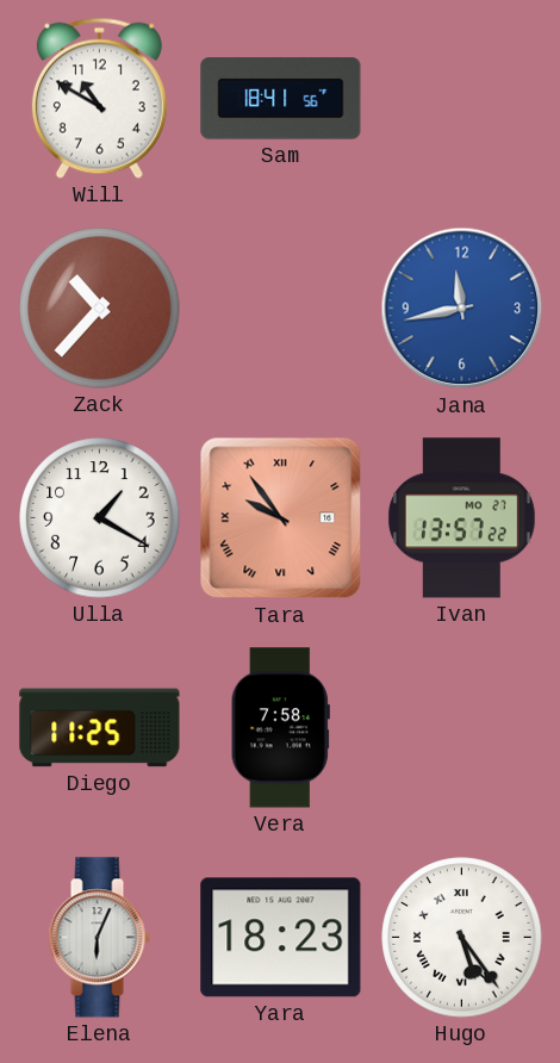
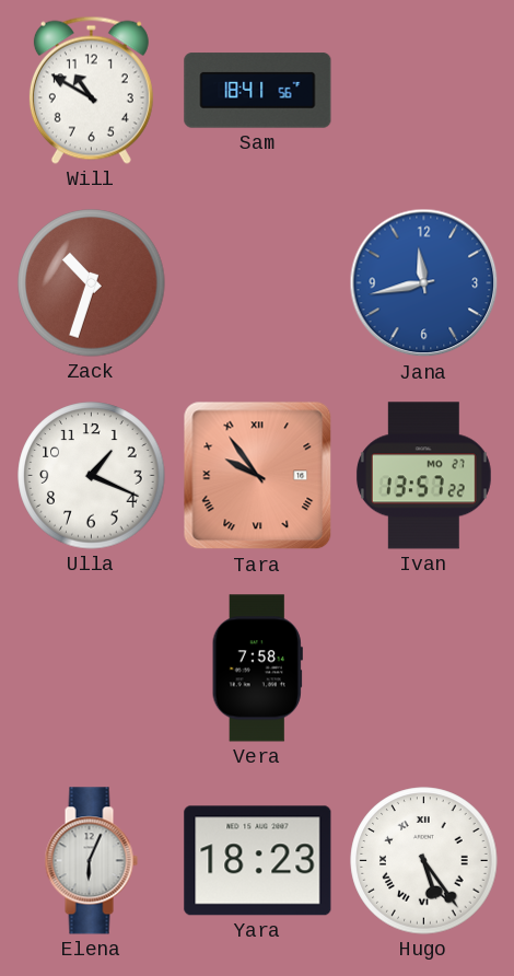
Zack: 10:37 -> 10:33
Ulla: 1:20 -> 1:19
Diego: 11:25 -> none
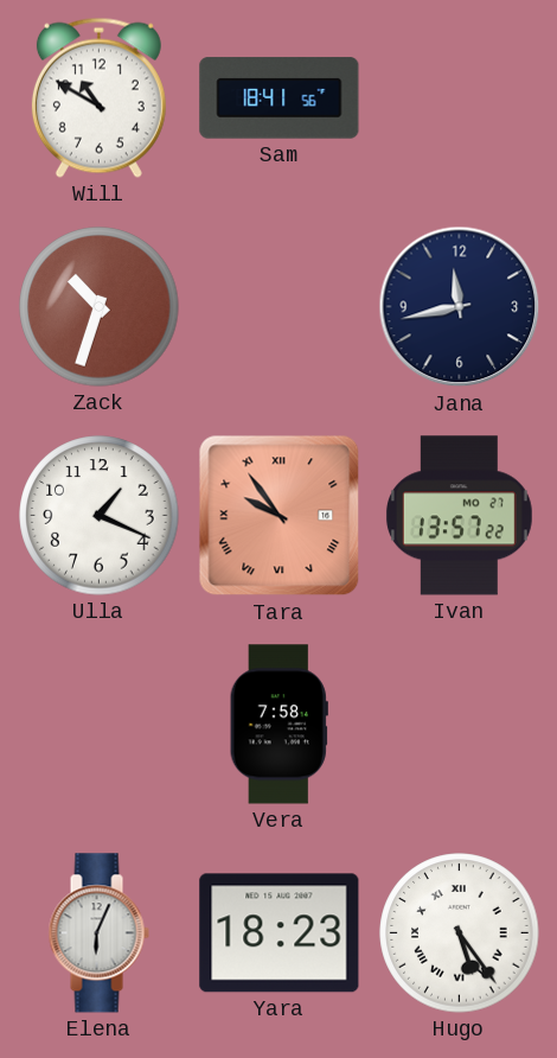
Jana dial: blue -> navy
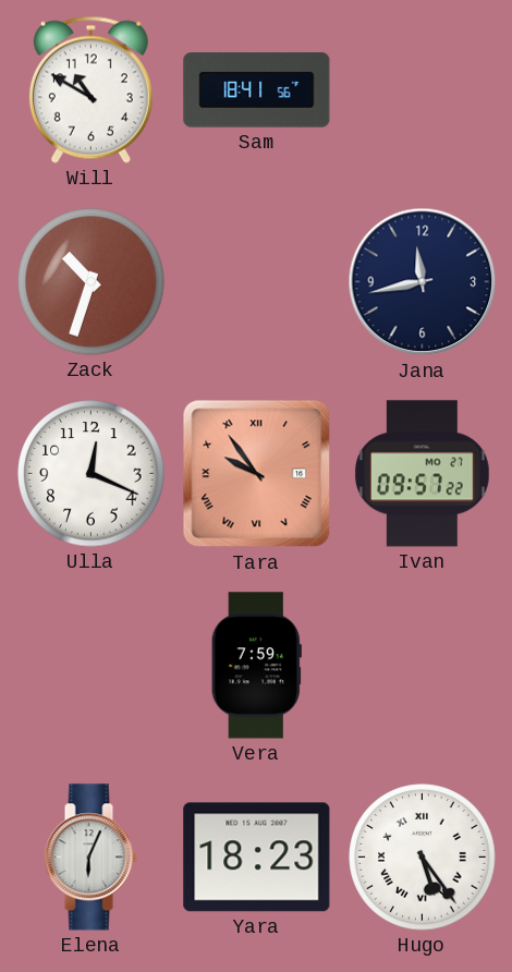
Ulla: 1:19 -> 12:19
Ivan: 13:57 -> 09:57
Vera: 7:58 -> 7:59
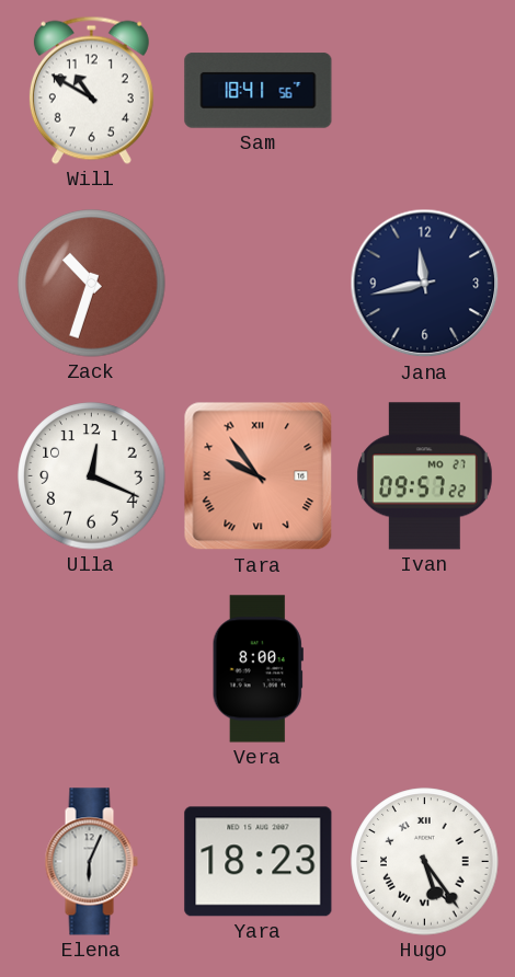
Vera: 7:59 -> 8:00
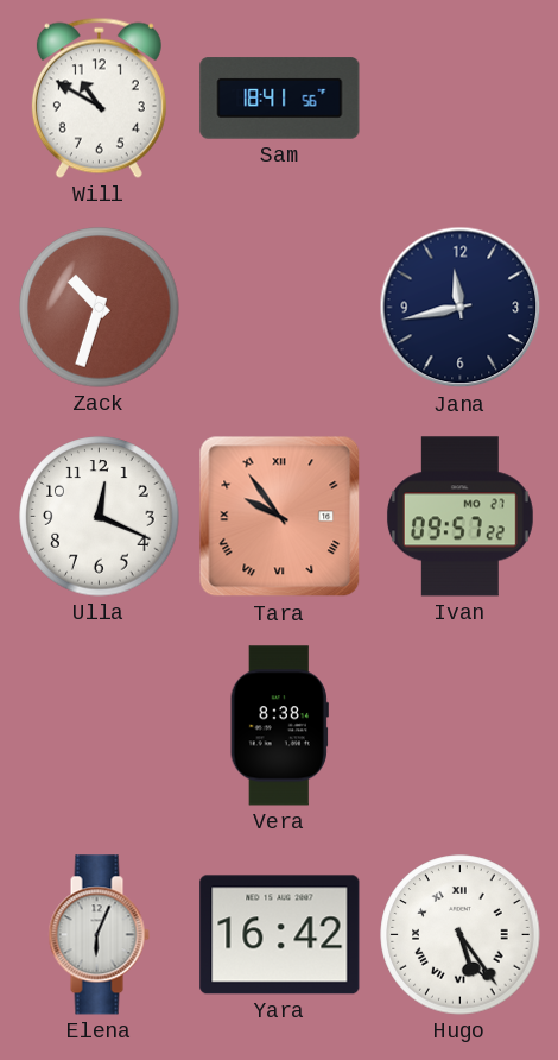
Vera: 8:00 -> 8:38
Yara: 18:23 -> 16:42
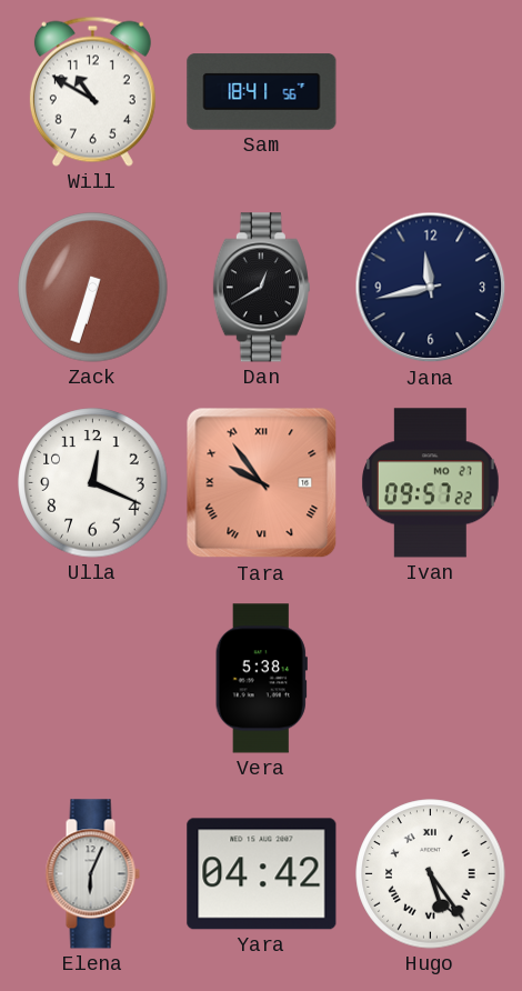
Zack: 10:33 -> 6:33
Dan: none -> 12:40
Vera: 8:38 -> 5:38
Yara: 16:42 -> 04:42
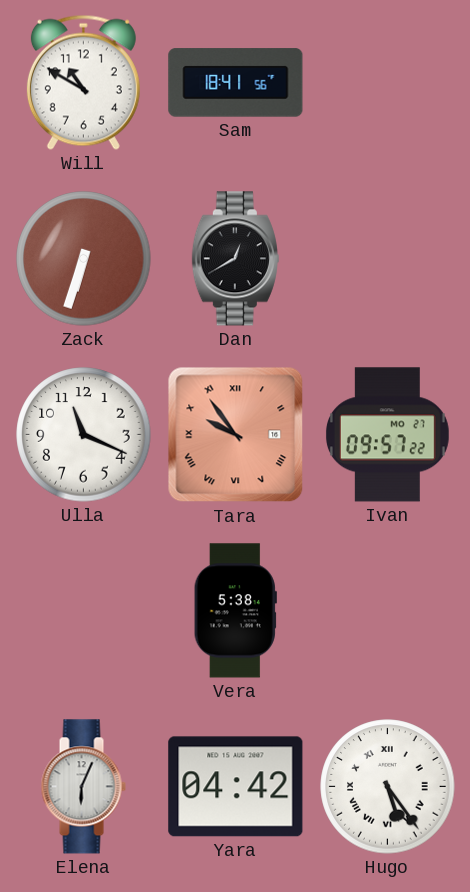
Jana: 11:43 -> none
Ulla: 12:19 -> 11:19
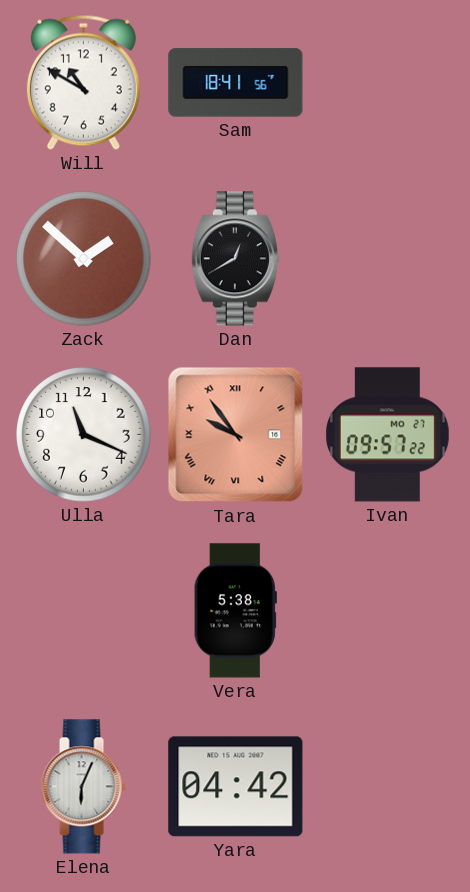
Zack: 6:33 -> 1:52
Hugo: 5:24 -> none
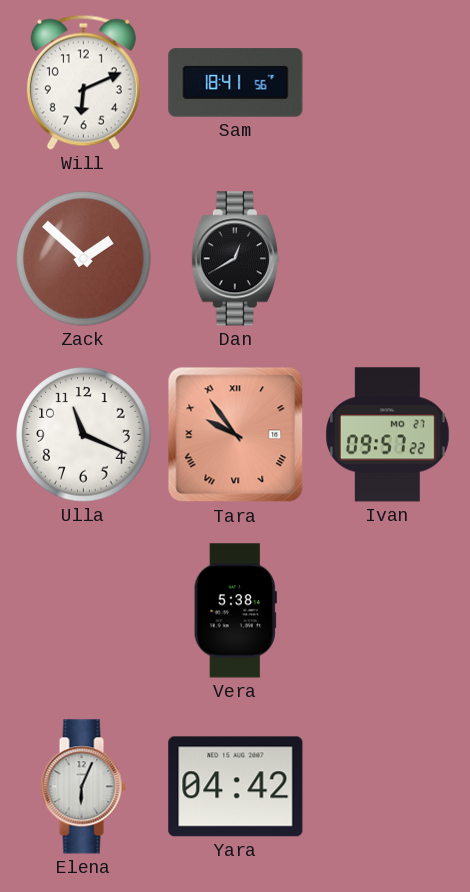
Will: 10:50 -> 6:11
